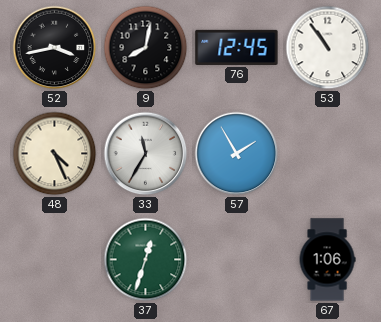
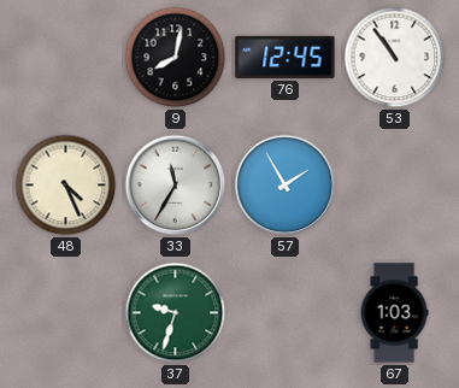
52: 3:43 -> none
37: 12:33 -> 9:33
67: 1:06 -> 1:03
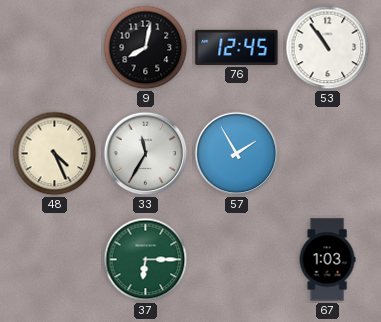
37: 9:33 -> 6:15
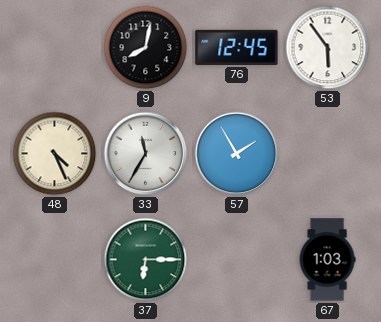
53: 10:54 -> 5:54
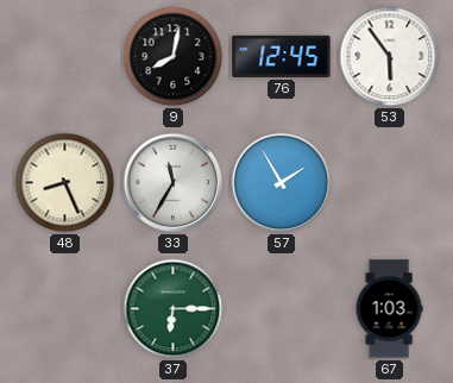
48: 4:26 -> 8:26
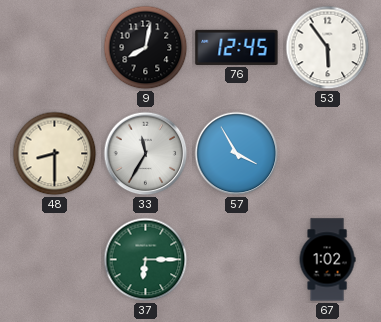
48: 8:26 -> 8:30
57: 1:55 -> 3:55
67: 1:03 -> 1:02
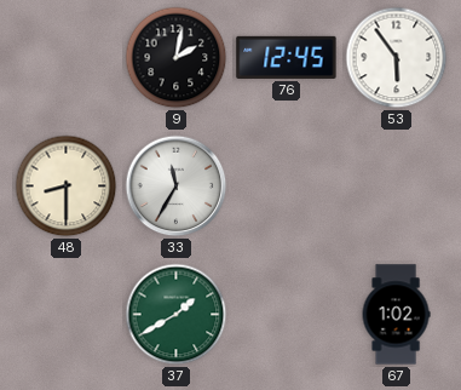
9: 8:02 -> 2:02
57: 3:55 -> none
37: 6:15 -> 1:40
